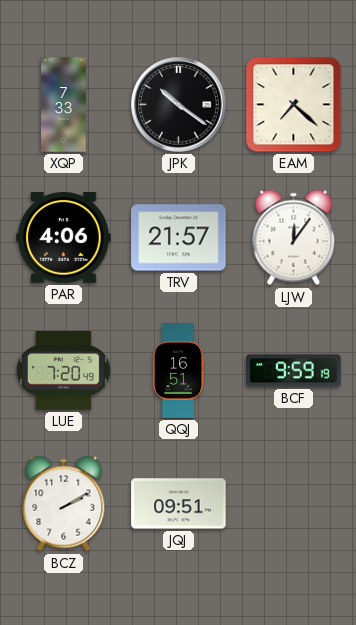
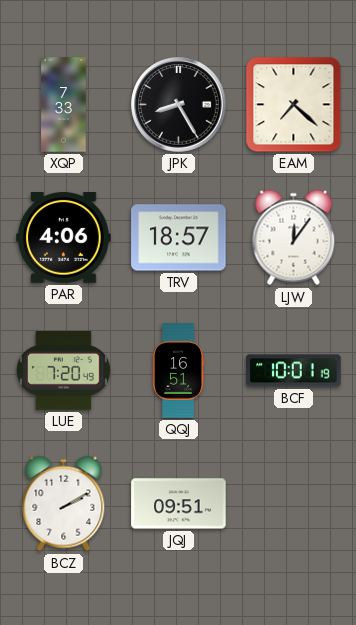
JPK: 10:21 -> 8:25
TRV: 21:57 -> 18:57
BCF: 9:59 -> 10:01
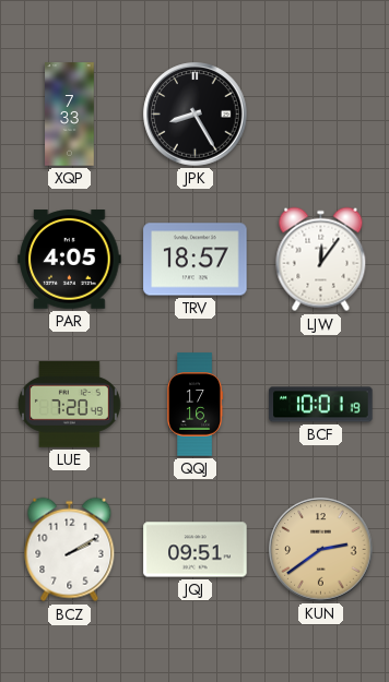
EAM: 7:22 -> none
PAR: 4:06 -> 4:05
QQJ: 16:51 -> 17:16
KUN: none -> 2:39
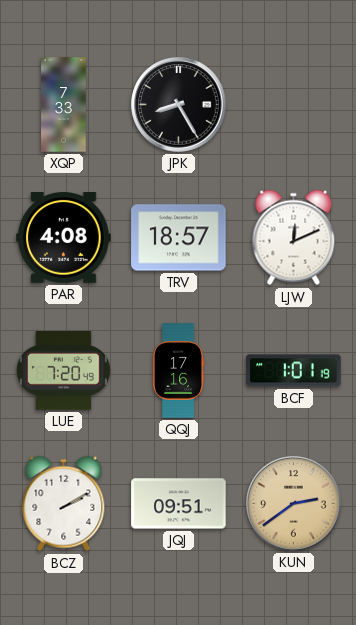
PAR: 4:05 -> 4:08
LJW: 12:06 -> 12:11
BCF: 10:01 -> 1:01
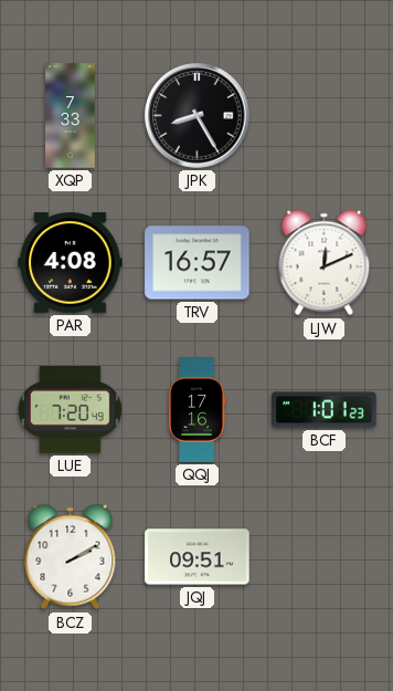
TRV: 18:57 -> 16:57
BCF: 1:01:19 -> 1:01:23
KUN: 2:39 -> none
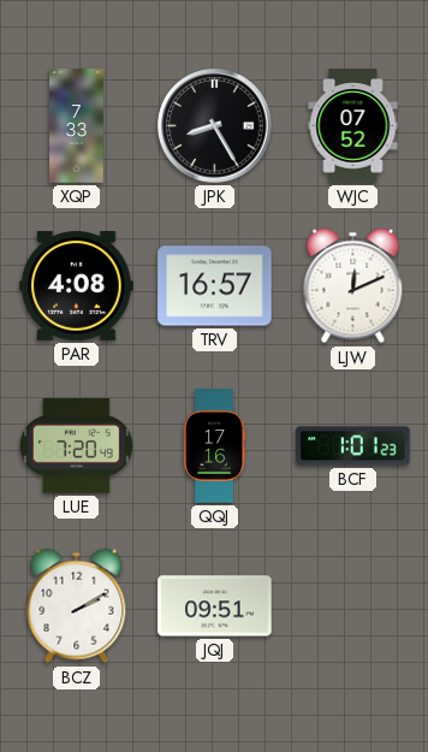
WJC: none -> 07:52
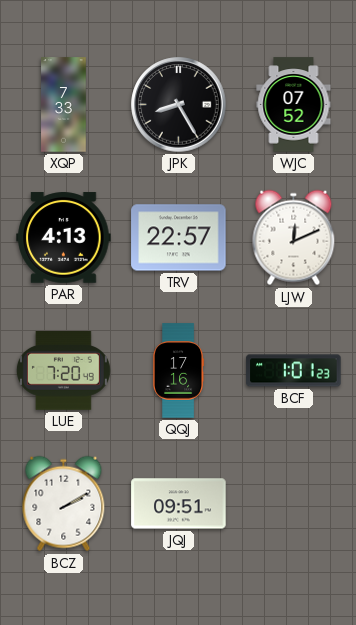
PAR: 4:08 -> 4:13
TRV: 16:57 -> 22:57
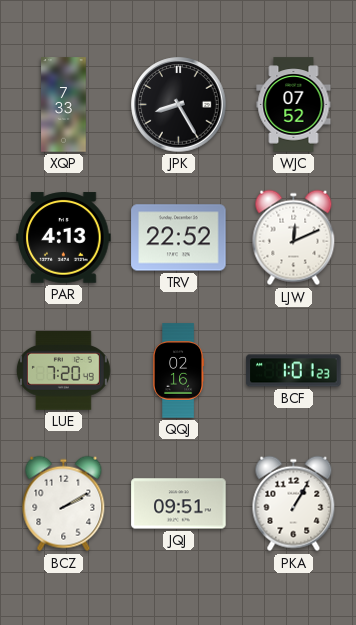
TRV: 22:57 -> 22:52
QQJ: 17:16 -> 02:16
PKA: none -> 1:05
